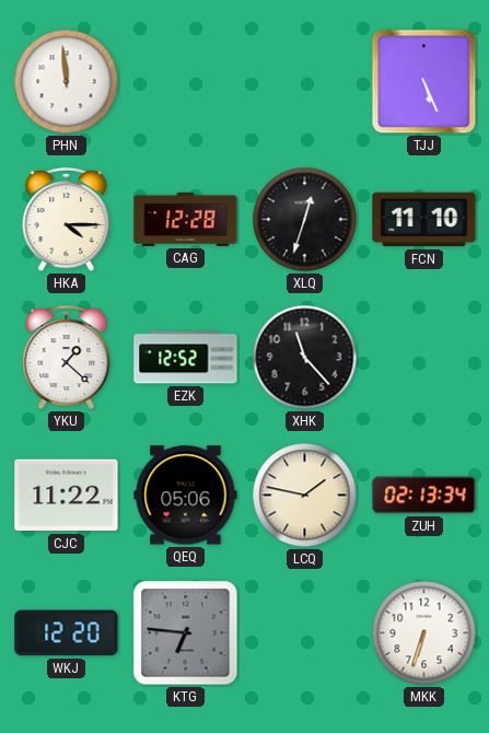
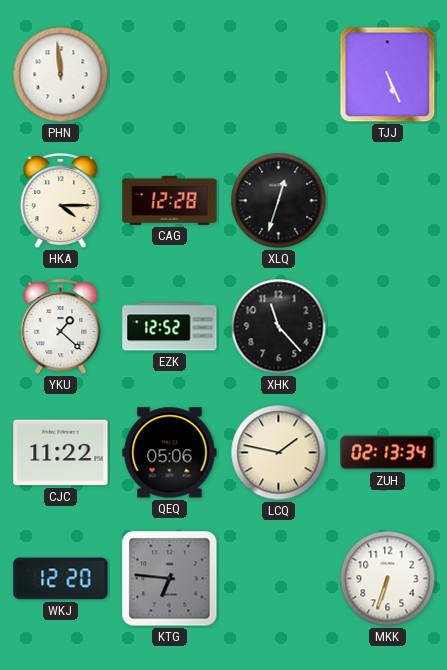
FCN: 11:10 -> none
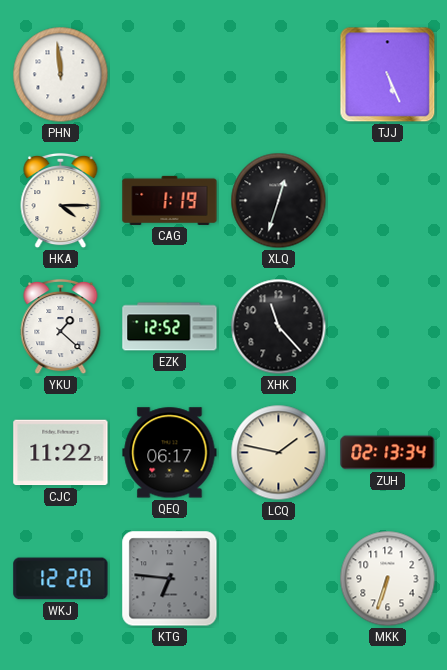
CAG: 12:28 -> 1:19
QEQ: 05:06 -> 06:17
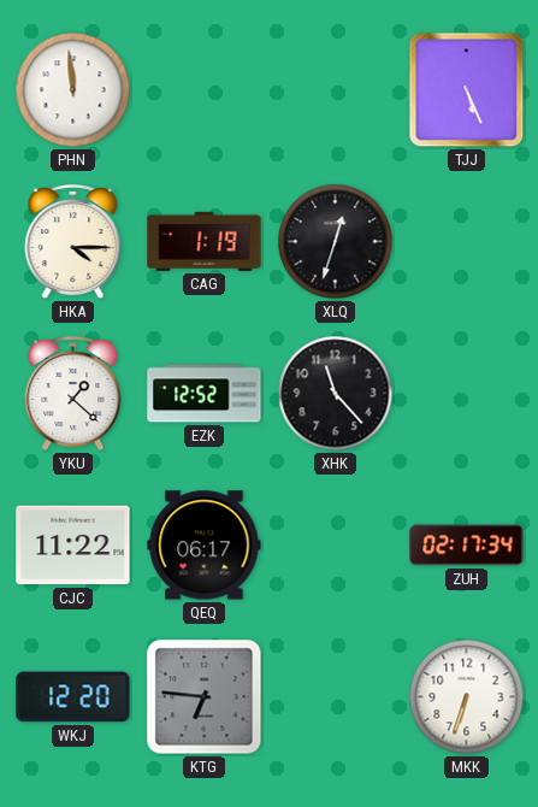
LCQ: 1:47 -> none
ZUH: 02:13 -> 02:17
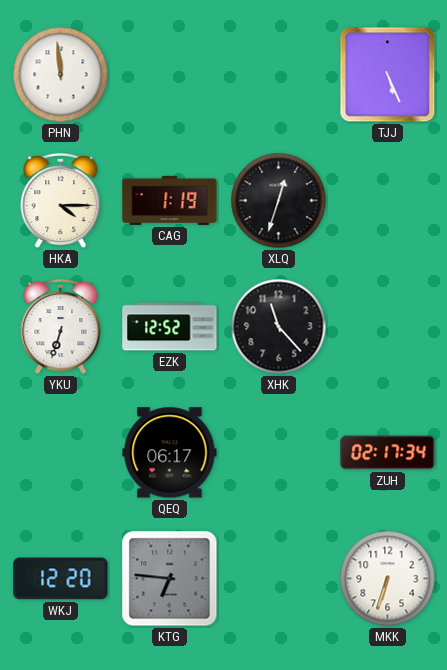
YKU: 1:22 -> 6:33
CJC: 11:22 -> none
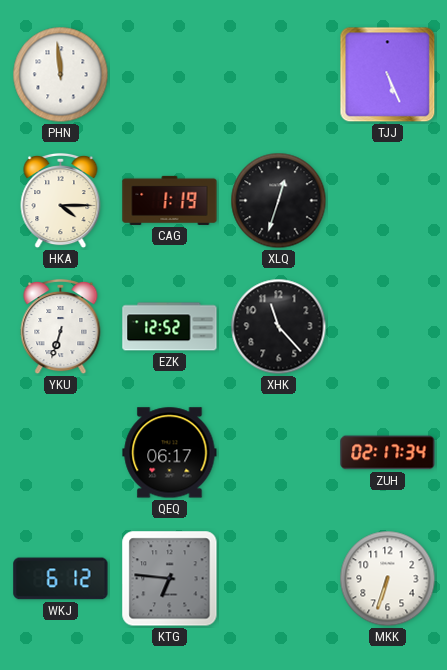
WKJ: 12:20 -> 6:12
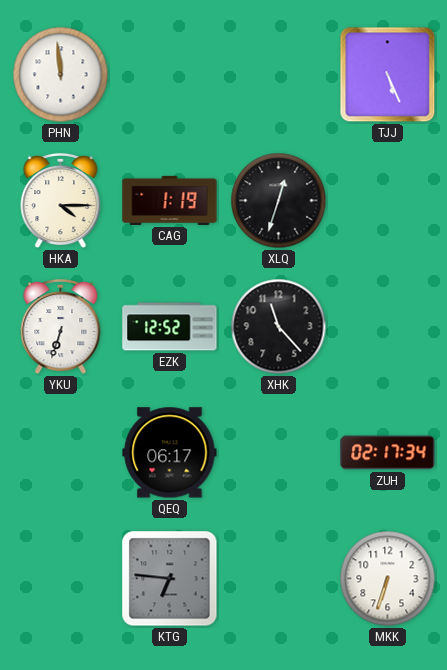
WKJ: 6:12 -> none
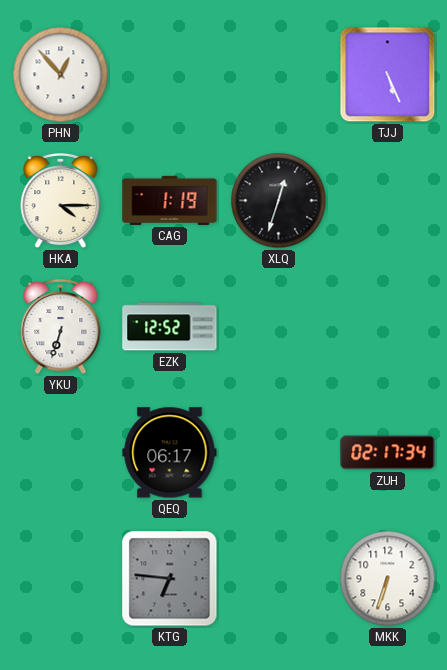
PHN: 11:59 -> 12:53
XHK: 11:23 -> none
